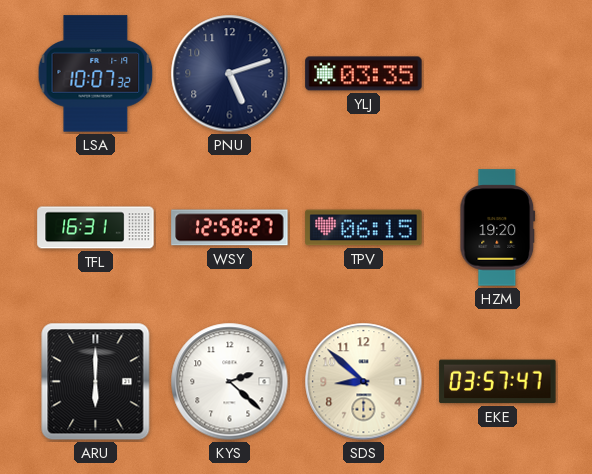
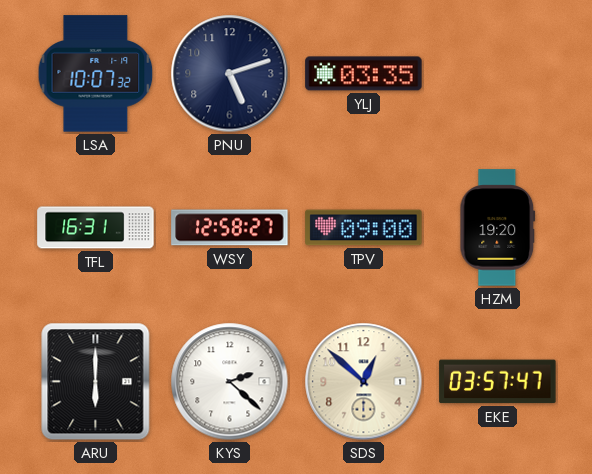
TPV: 06:15 -> 09:00
SDS: 8:52 -> 12:52
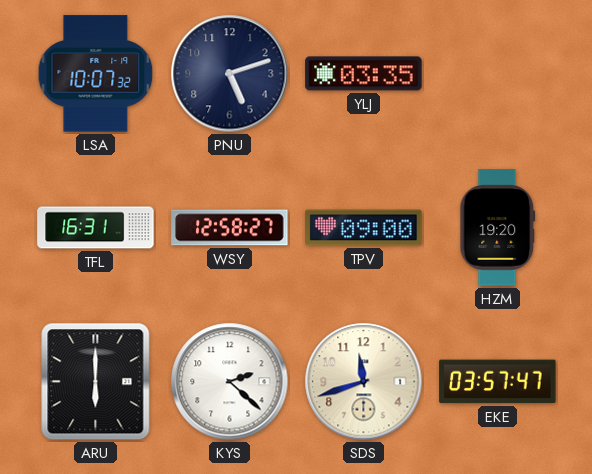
SDS: 12:52 -> 11:42
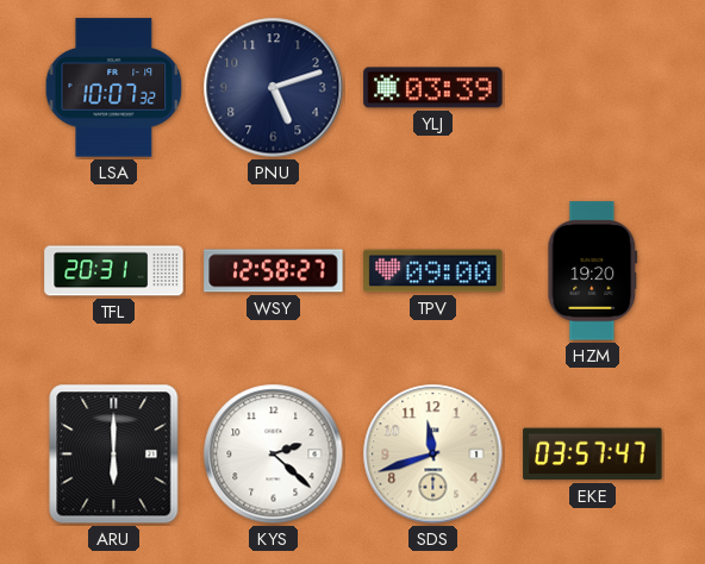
YLJ: 03:35 -> 03:39
TFL: 16:31 -> 20:31
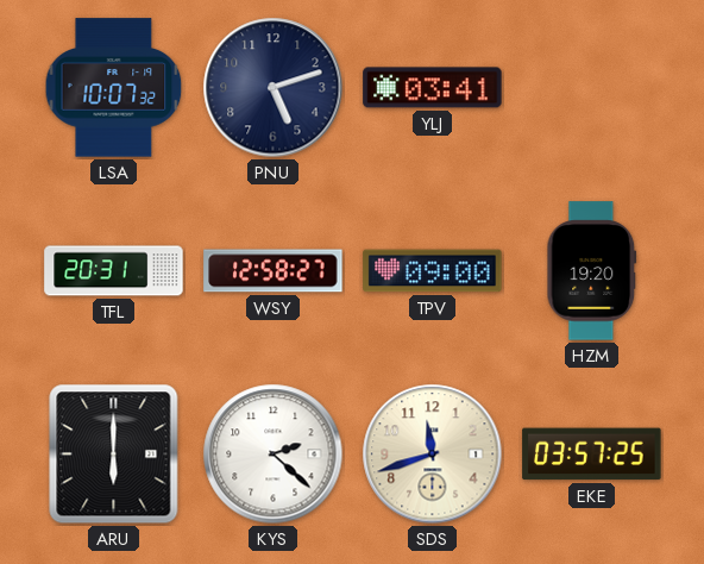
YLJ: 03:39 -> 03:41
EKE: 03:57:47 -> 03:57:25
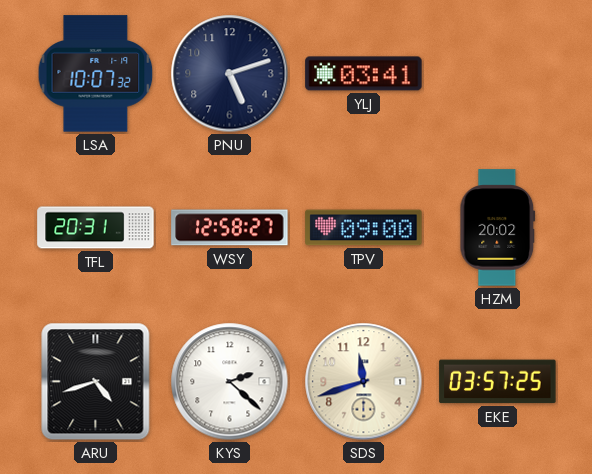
HZM: 19:20 -> 20:02
ARU: 6:00 -> 4:42
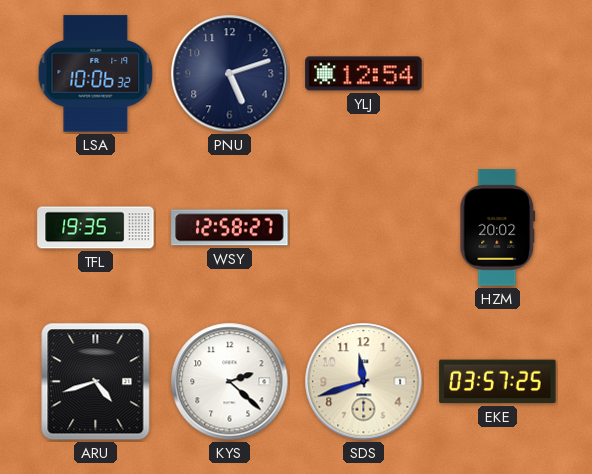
LSA: 10:07 -> 10:06
YLJ: 03:41 -> 12:54
TFL: 20:31 -> 19:35
TPV: 09:00 -> none
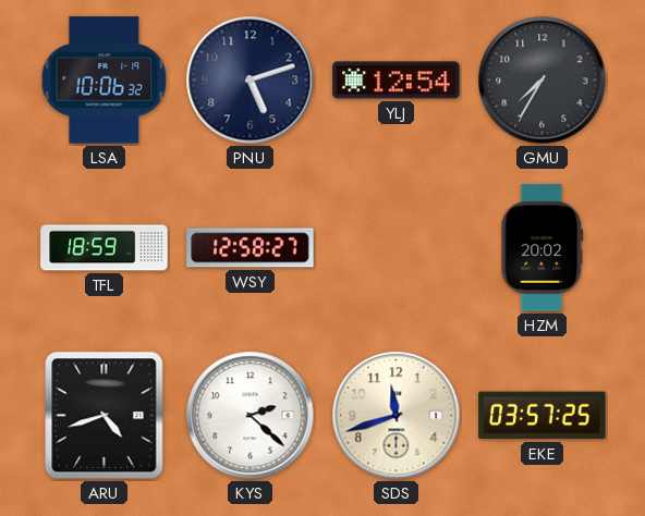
GMU: none -> 7:35
TFL: 19:35 -> 18:59
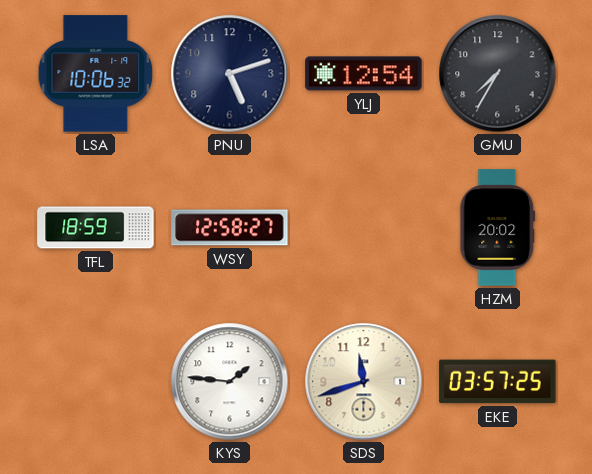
ARU: 4:42 -> none
KYS: 2:22 -> 1:46
